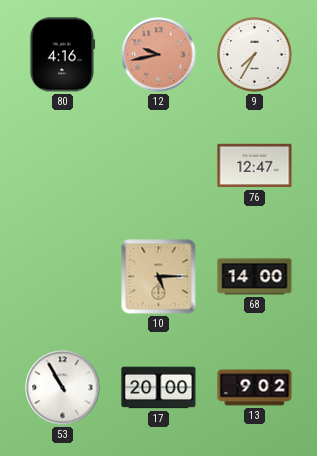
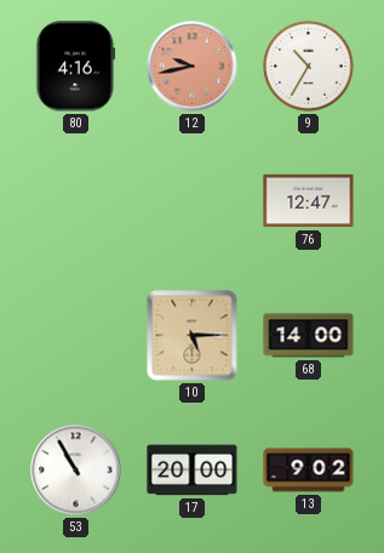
9: 7:35 -> 10:35
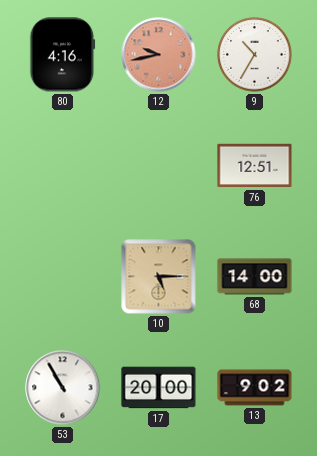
76: 12:47 -> 12:51
